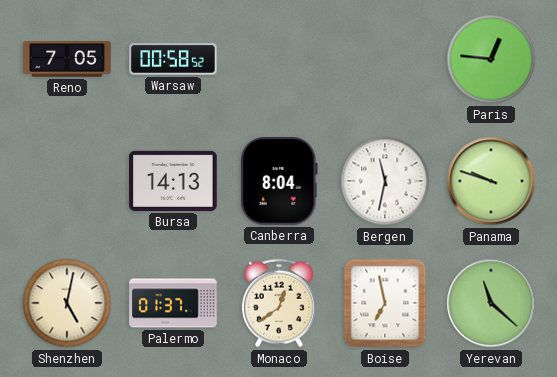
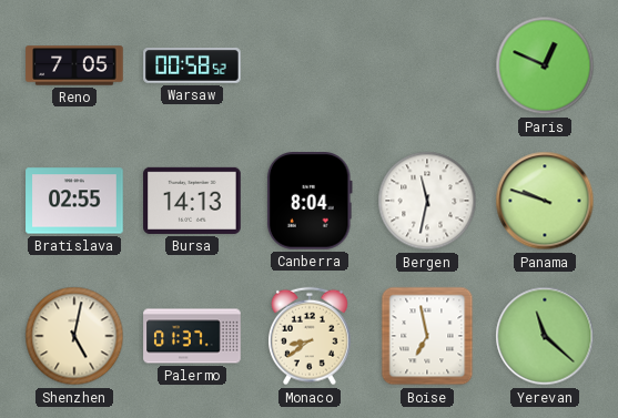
Paris: 12:46 -> 12:49
Bratislava: none -> 02:55
Monaco: 12:39 -> 8:39
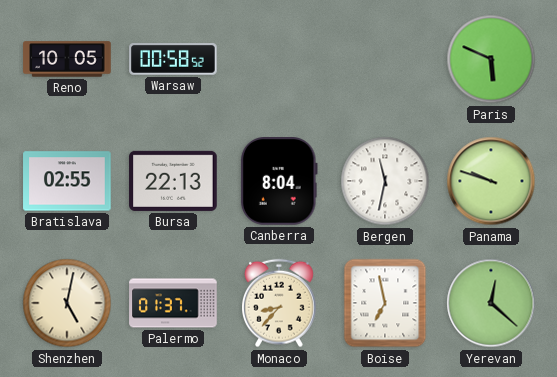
Reno: 7:05 -> 10:05
Paris: 12:49 -> 5:49
Bursa: 14:13 -> 22:13
Monaco: 8:39 -> 8:37
Yerevan: 11:22 -> 12:22
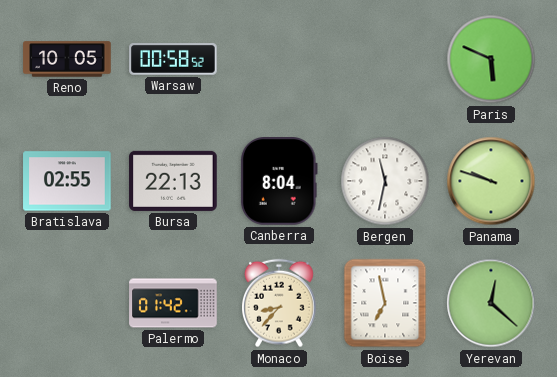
Shenzhen: 5:02 -> none
Palermo: 01:37 -> 01:42
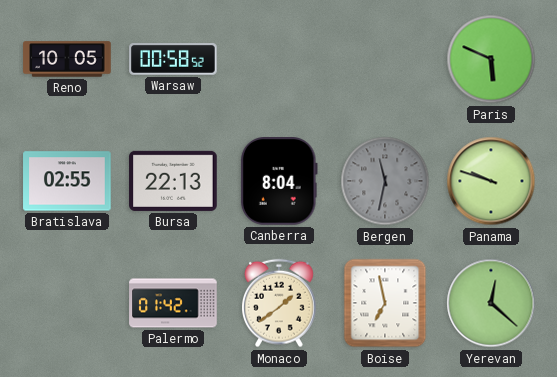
Bergen dial: white -> grey
Monaco: 8:37 -> 1:39
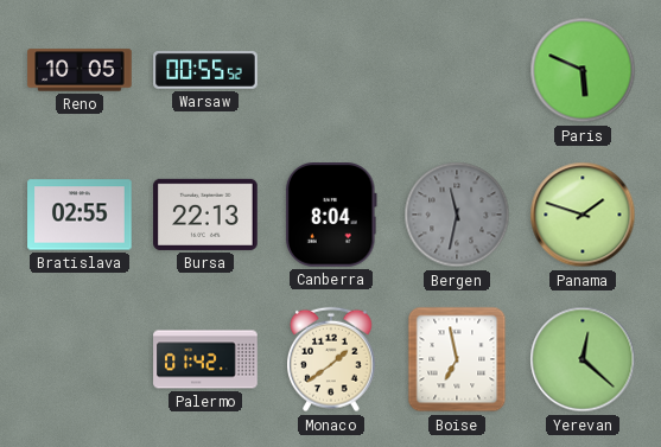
Warsaw: 00:58 -> 00:55
Panama: 9:48 -> 1:48
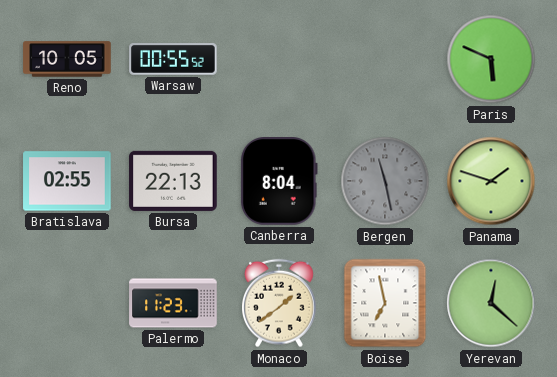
Bergen: 11:32 -> 11:28
Palermo: 01:42 -> 11:23
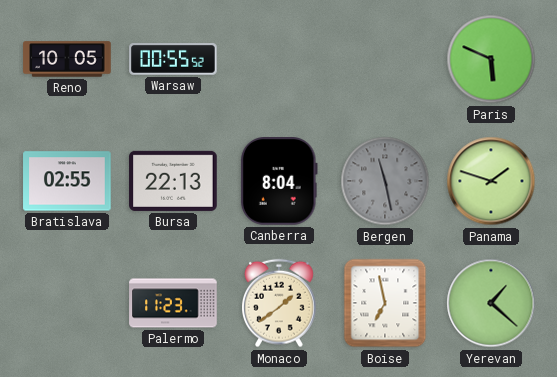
Yerevan: 12:22 -> 1:22
